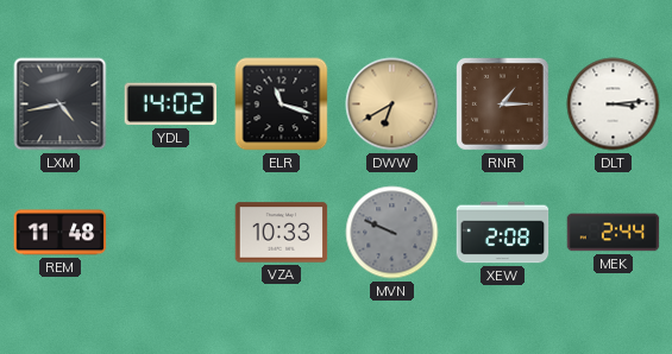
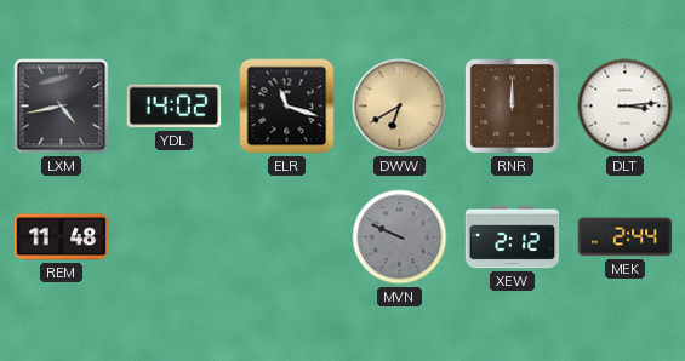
RNR: 1:15 -> 12:00
VZA: 10:33 -> none
XEW: 2:08 -> 2:12
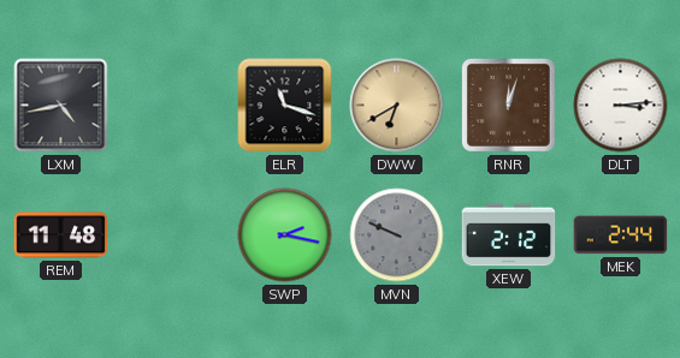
YDL: 14:02 -> none
RNR: 12:00 -> 12:03
SWP: none -> 2:17
